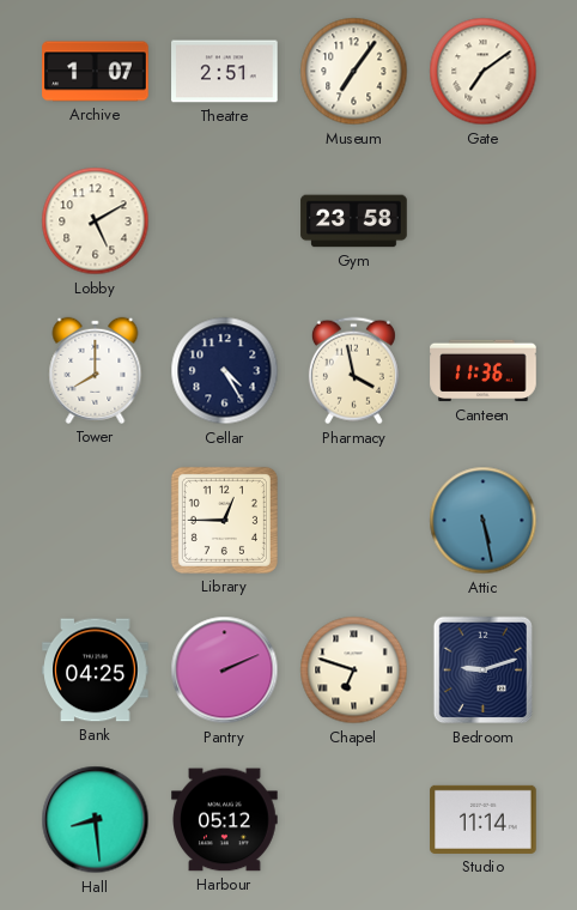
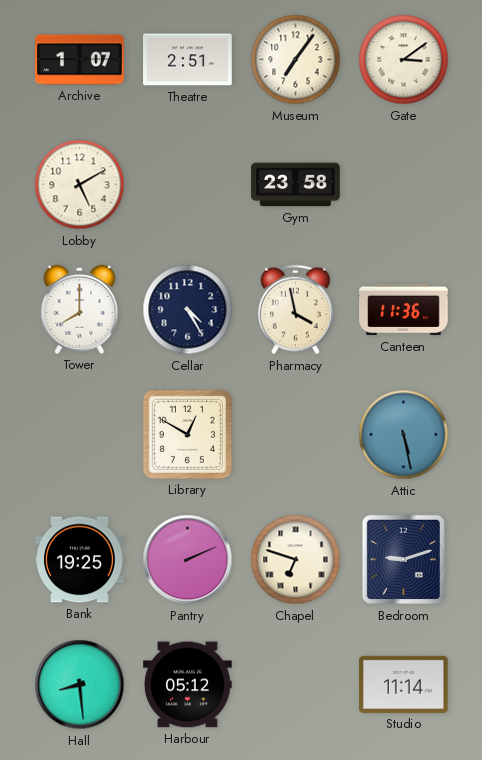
Gate: 7:09 -> 3:09
Library: 12:45 -> 12:50
Bank: 04:25 -> 19:25
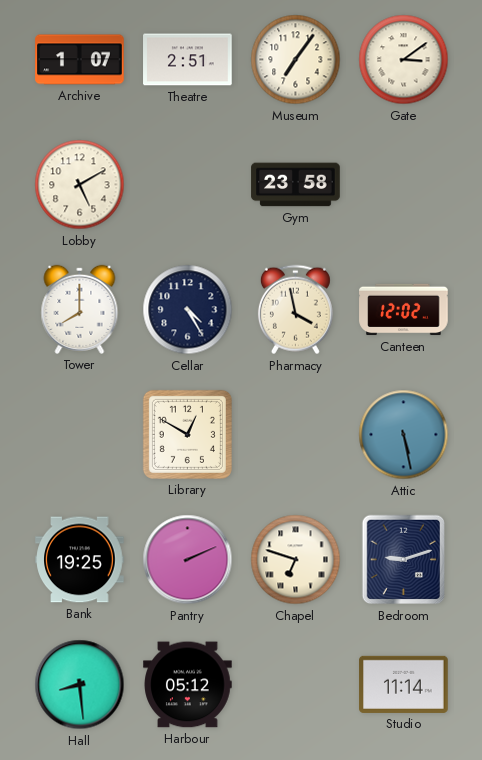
Canteen: 11:36 -> 12:02
